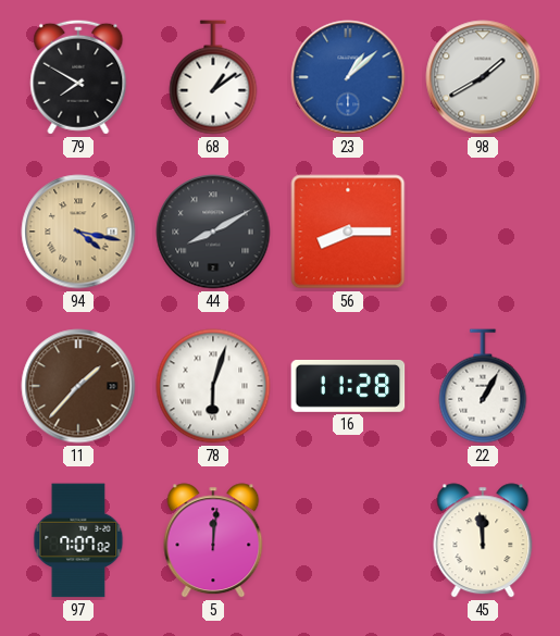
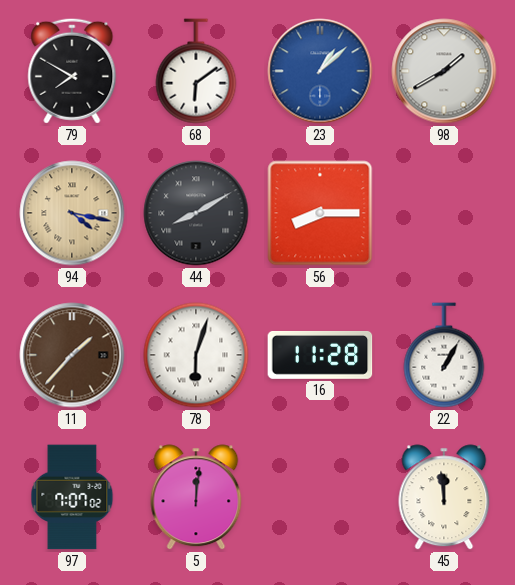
68: 1:09 -> 6:09
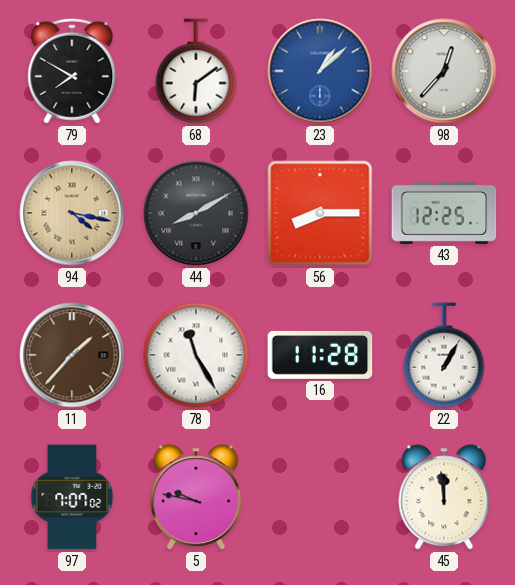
98: 1:40 -> 12:37
43: none -> 12:25
78: 6:03 -> 11:25
5: 12:01 -> 9:47
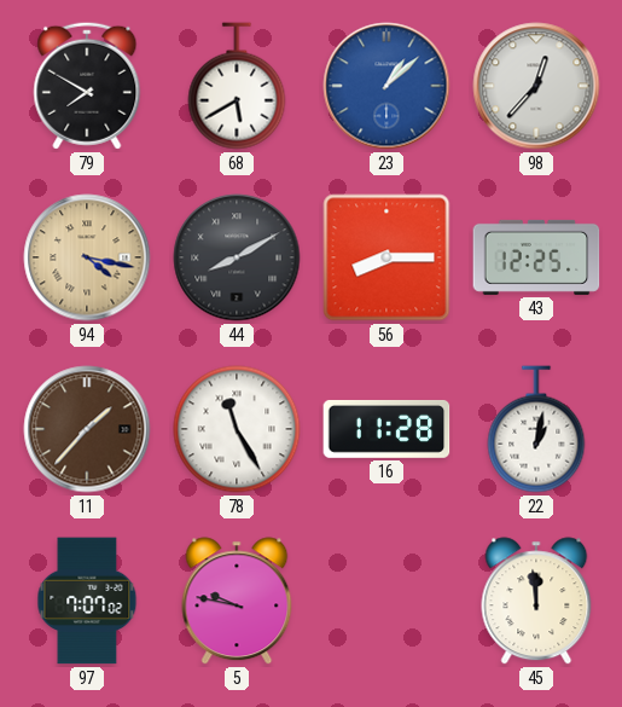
68: 6:09 -> 5:40
22: 1:05 -> 1:02
